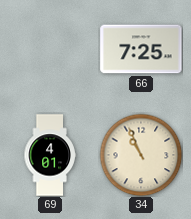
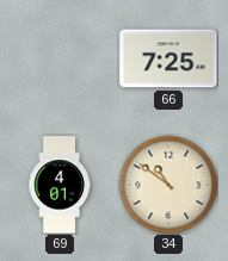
34: 10:56 -> 10:51
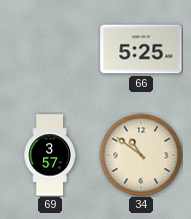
66: 7:25 -> 5:25
69: 4:01 -> 3:57
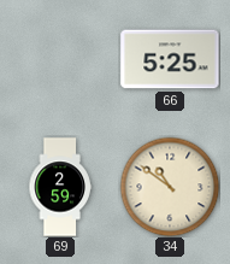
69: 3:57 -> 2:59
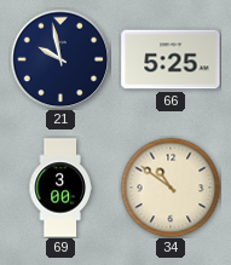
21: none -> 9:58
69: 2:59 -> 3:00
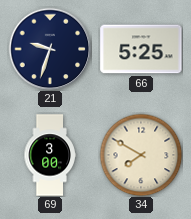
21: 9:58 -> 9:33
34: 10:51 -> 7:50
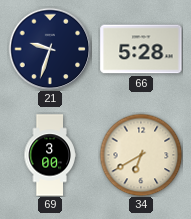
66: 5:25 -> 5:28
34: 7:50 -> 6:40
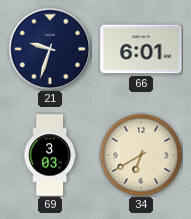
66: 5:28 -> 6:01
69: 3:00 -> 3:03
